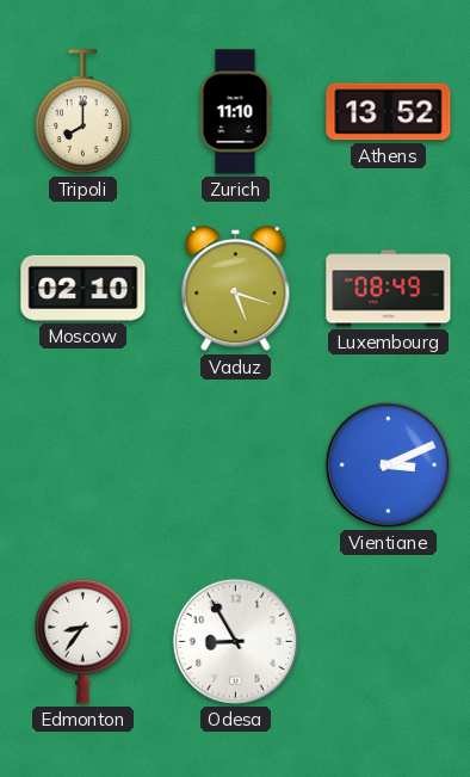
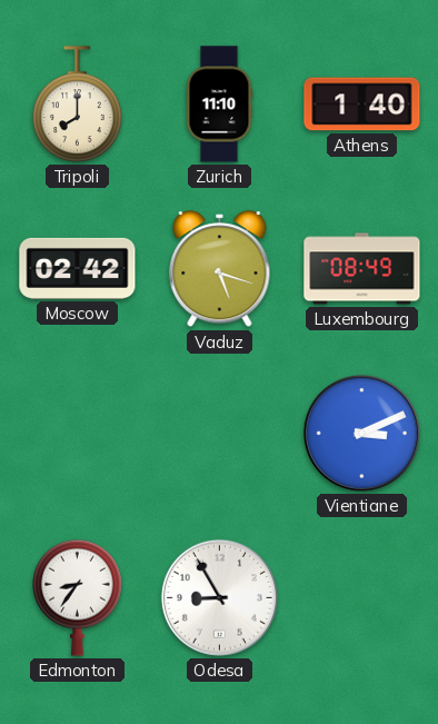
Athens: 13:52 -> 1:40
Moscow: 02:10 -> 02:42
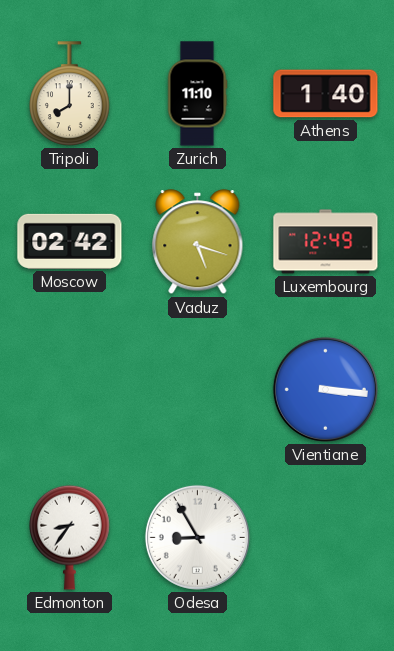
Luxembourg: 08:49 -> 12:49
Vientiane: 3:11 -> 3:16
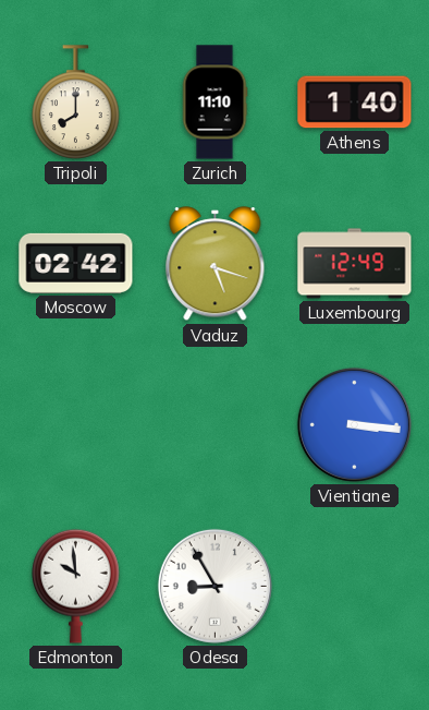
Edmonton: 8:36 -> 9:59
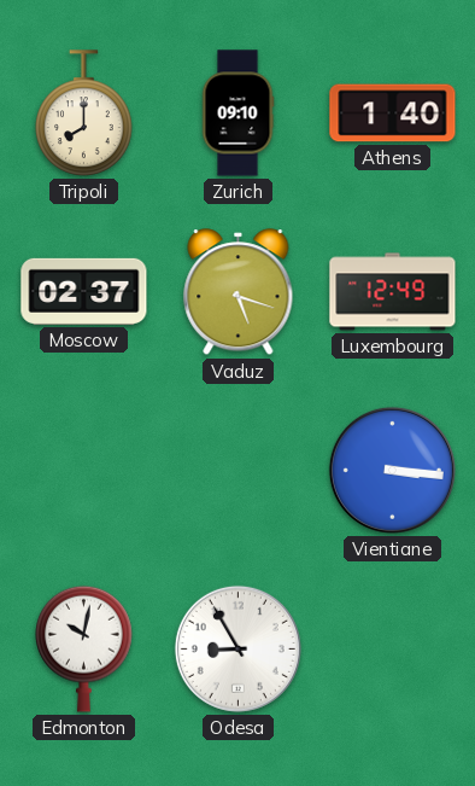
Zurich: 11:10 -> 09:10
Moscow: 02:42 -> 02:37
Edmonton: 9:59 -> 10:02
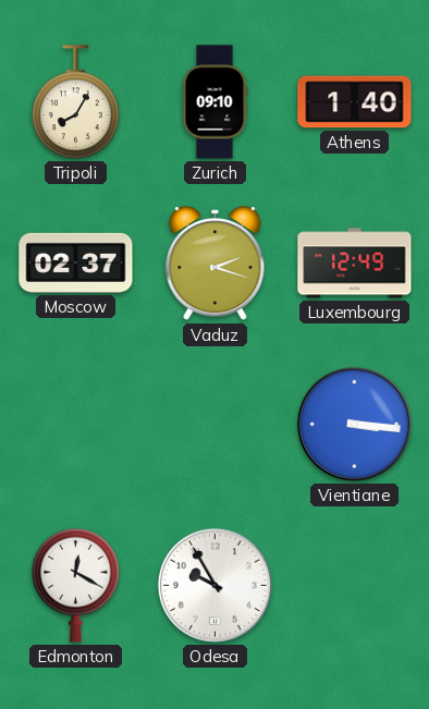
Tripoli: 8:00 -> 8:05
Vaduz: 5:18 -> 2:18
Edmonton: 10:02 -> 12:20
Odesa: 8:55 -> 9:55
